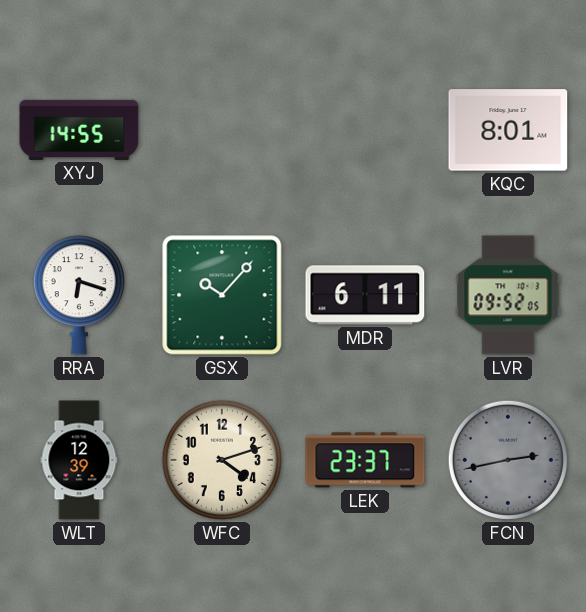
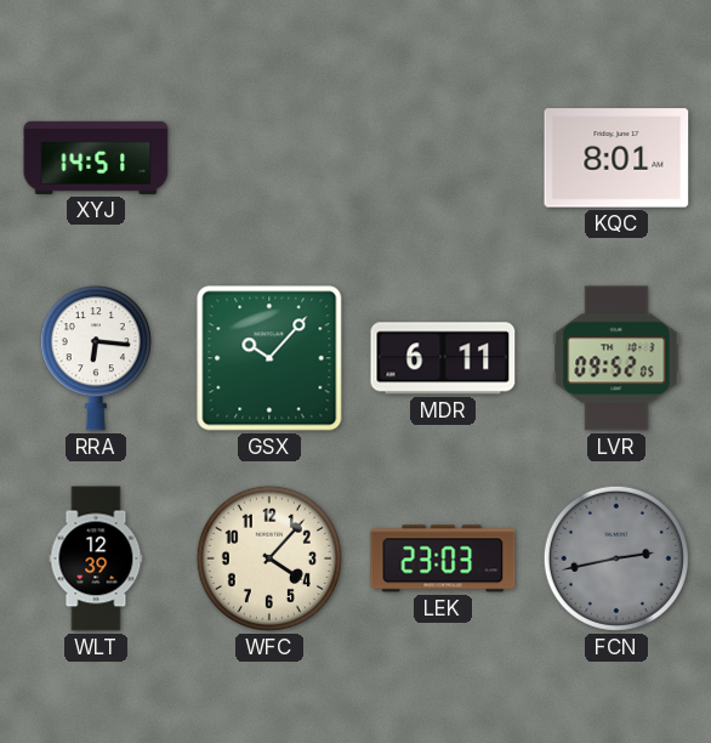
XYJ: 14:55 -> 14:51
RRA: 6:18 -> 6:16
WFC: 4:12 -> 4:07
LEK: 23:37 -> 23:03
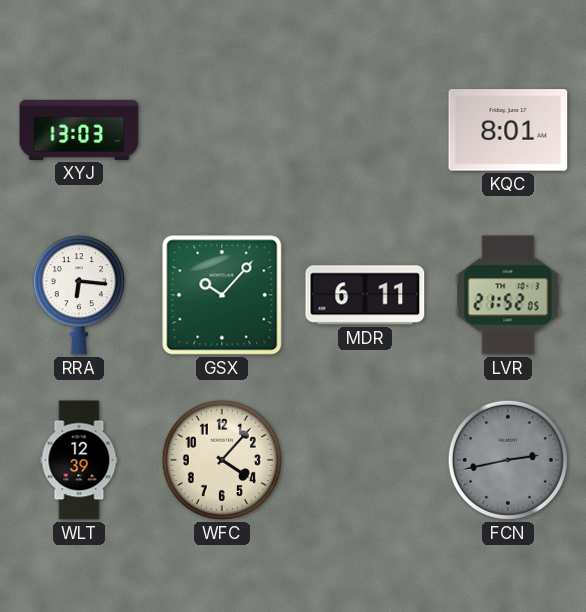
XYJ: 14:51 -> 13:03
LVR: 09:52 -> 21:52
LEK: 23:03 -> none
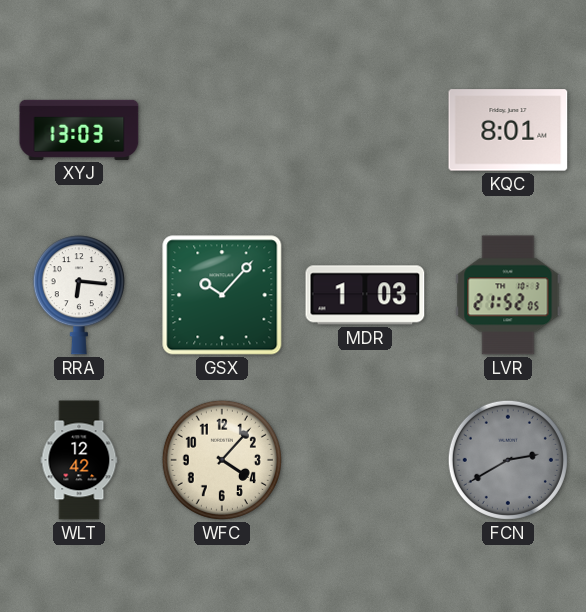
MDR: 6:11 -> 1:03
WLT: 12:39 -> 12:42
FCN: 2:43 -> 2:40
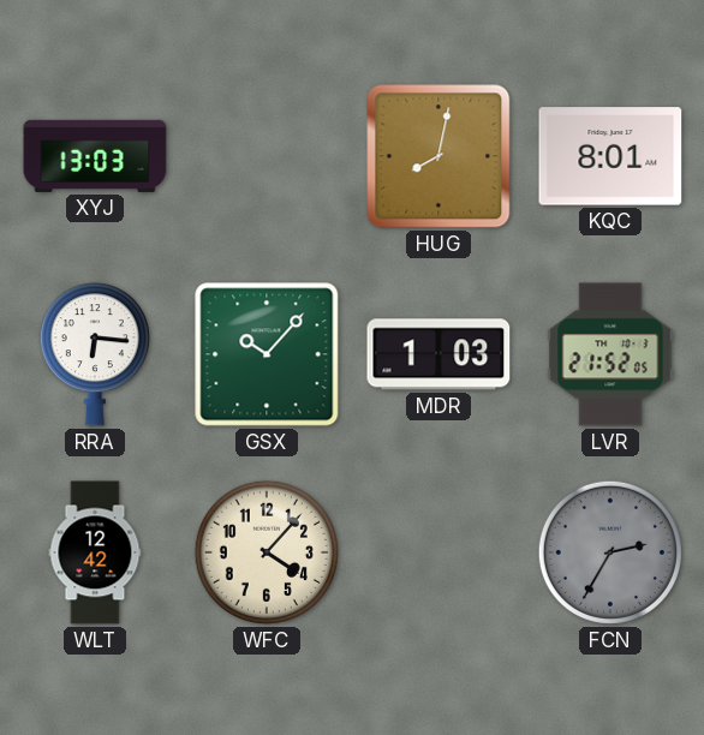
HUG: none -> 8:02
FCN: 2:40 -> 2:35
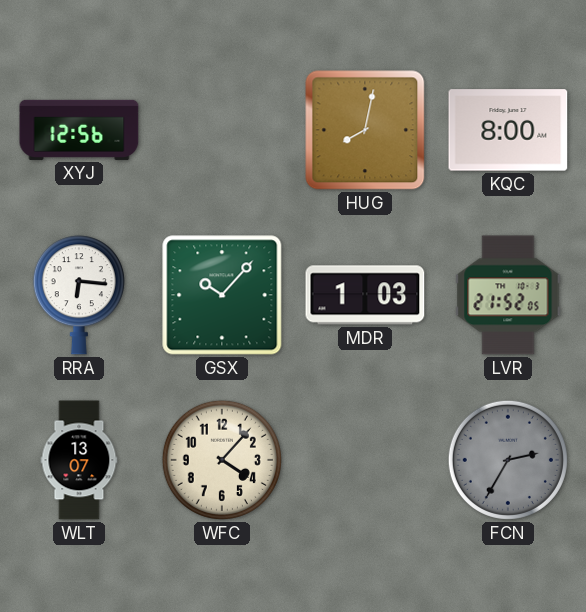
XYJ: 13:03 -> 12:56
KQC: 8:01 -> 8:00
WLT: 12:42 -> 13:07
